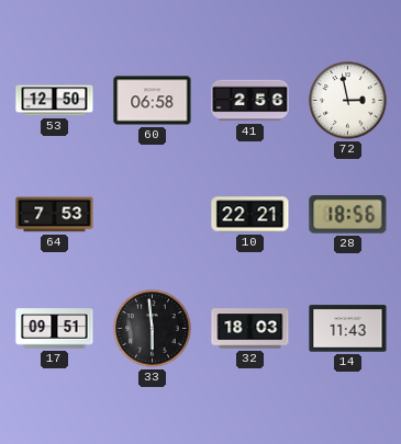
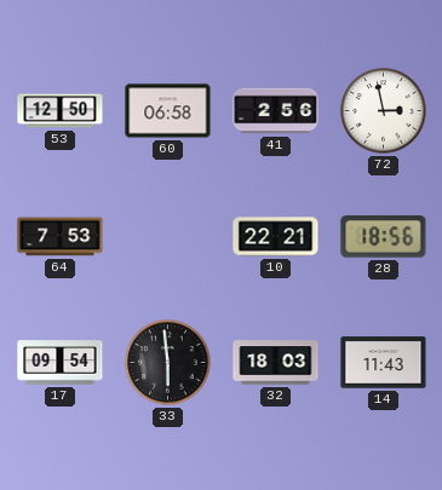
17: 09:51 -> 09:54
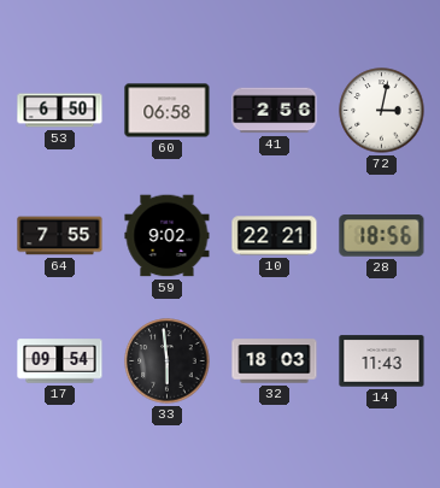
53: 12:50 -> 6:50
72: 2:58 -> 3:02
64: 7:53 -> 7:55
59: none -> 9:02
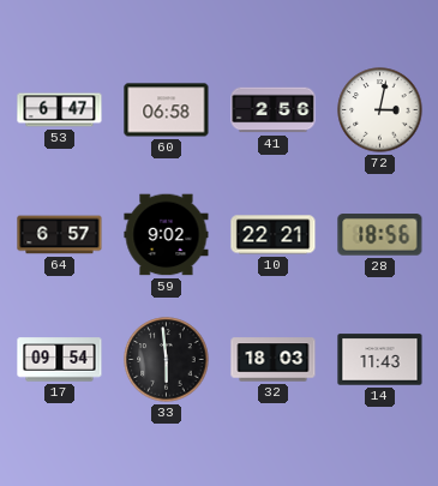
53: 6:50 -> 6:47
64: 7:55 -> 6:57
